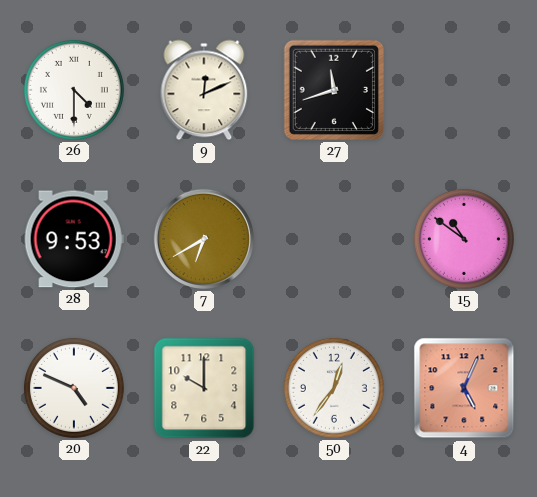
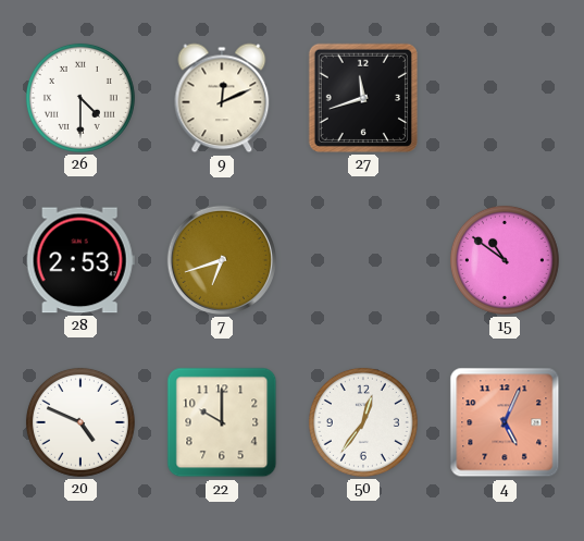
28: 9:53 -> 2:53
7: 6:40 -> 6:42
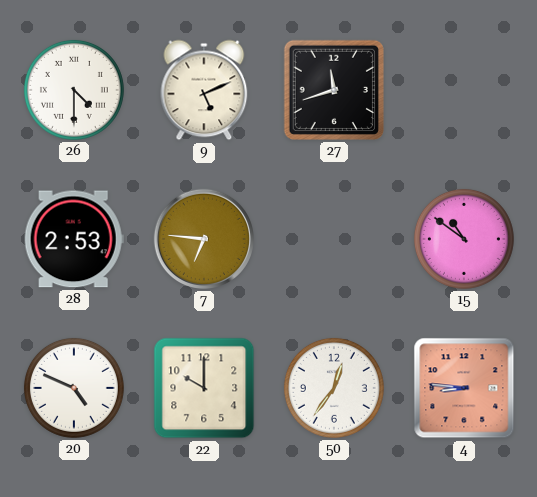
9: 12:11 -> 5:11
7: 6:42 -> 6:46
4: 5:04 -> 8:46
